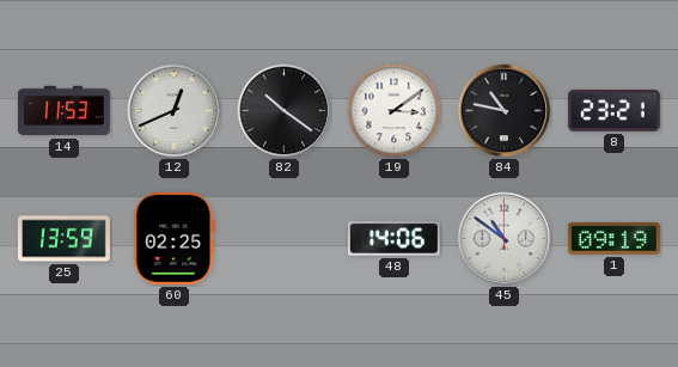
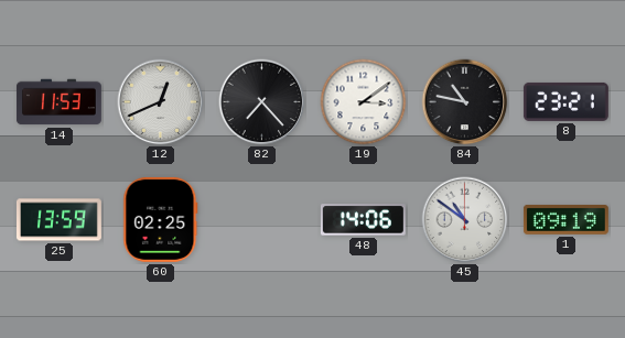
82: 10:21 -> 7:23
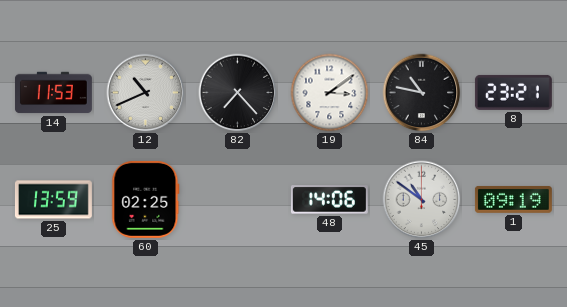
12: 12:41 -> 10:41
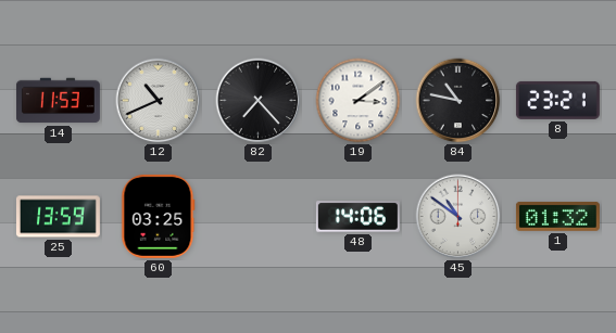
60: 02:25 -> 03:25
1: 09:19 -> 01:32
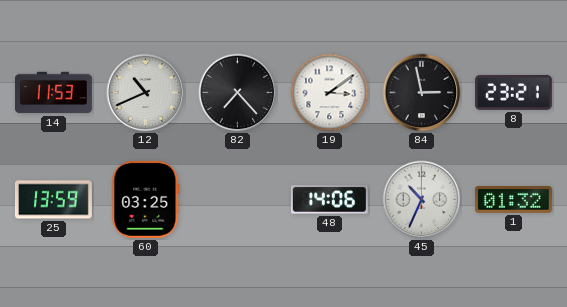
84: 10:47 -> 2:58
45: 10:51 -> 10:34
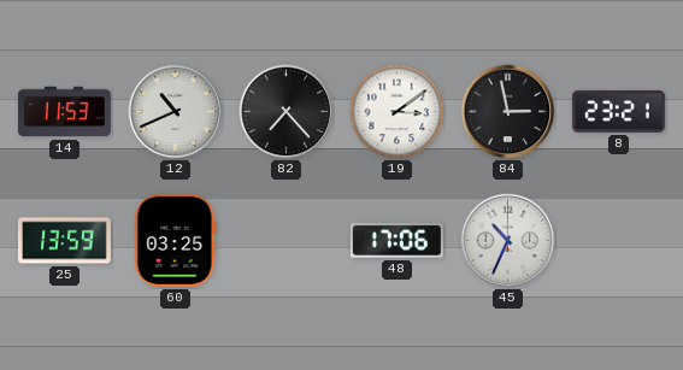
48: 14:06 -> 17:06
1: 01:32 -> none
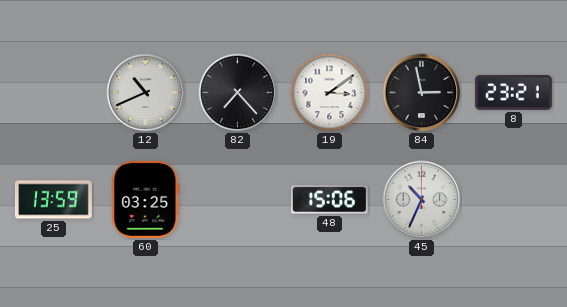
14: 11:53 -> none
48: 17:06 -> 15:06
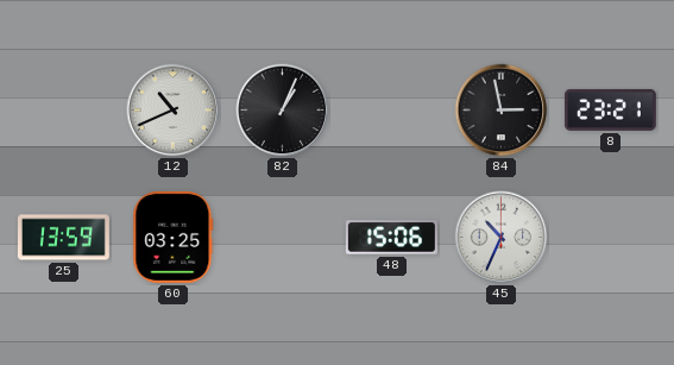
82: 7:23 -> 1:04
19: 3:09 -> none
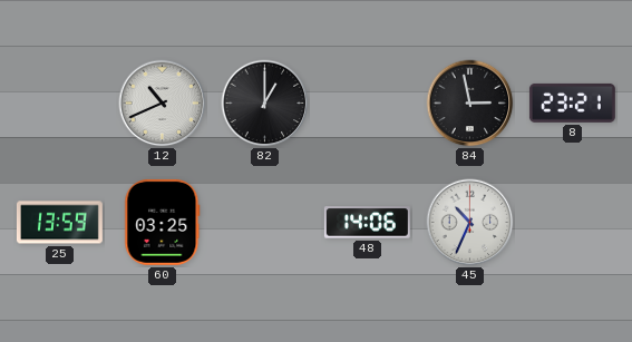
82: 1:04 -> 1:00
48: 15:06 -> 14:06
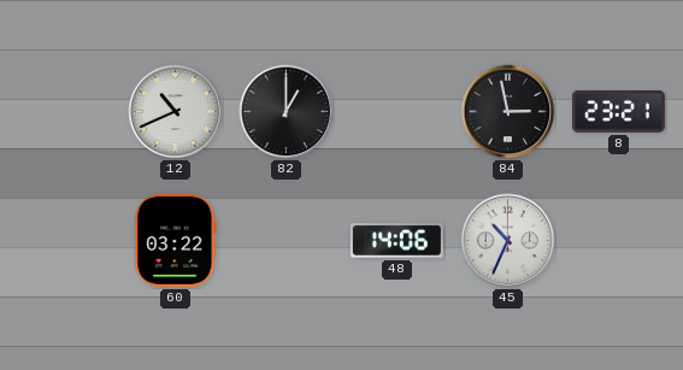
25: 13:59 -> none
60: 03:25 -> 03:22
